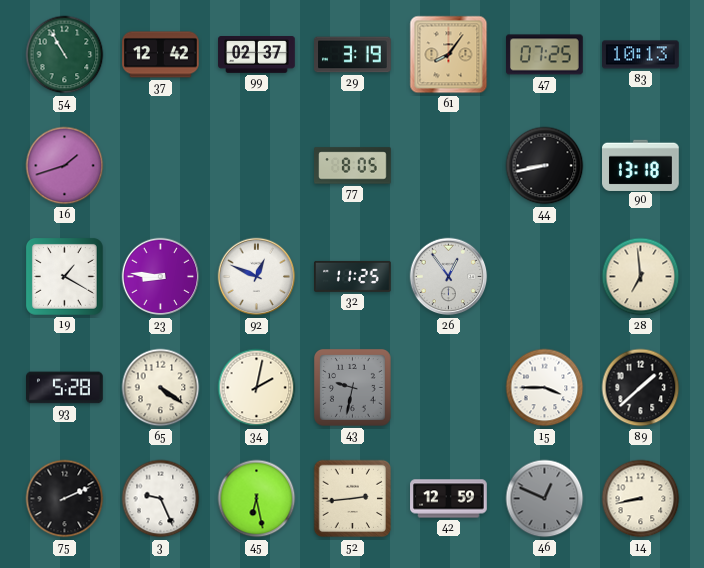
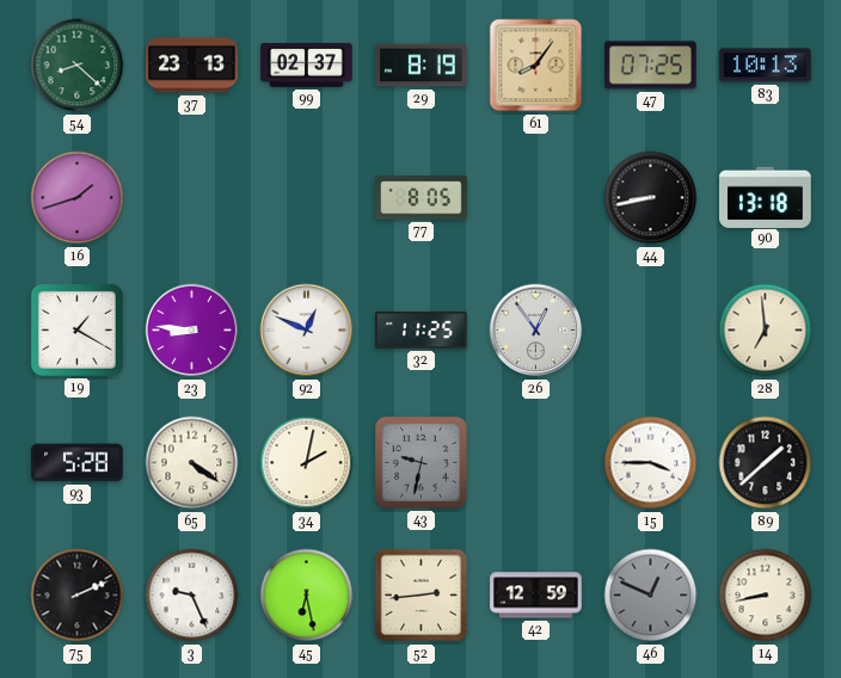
54: 10:55 -> 8:22
37: 12:42 -> 23:13
29: 3:19 -> 8:19
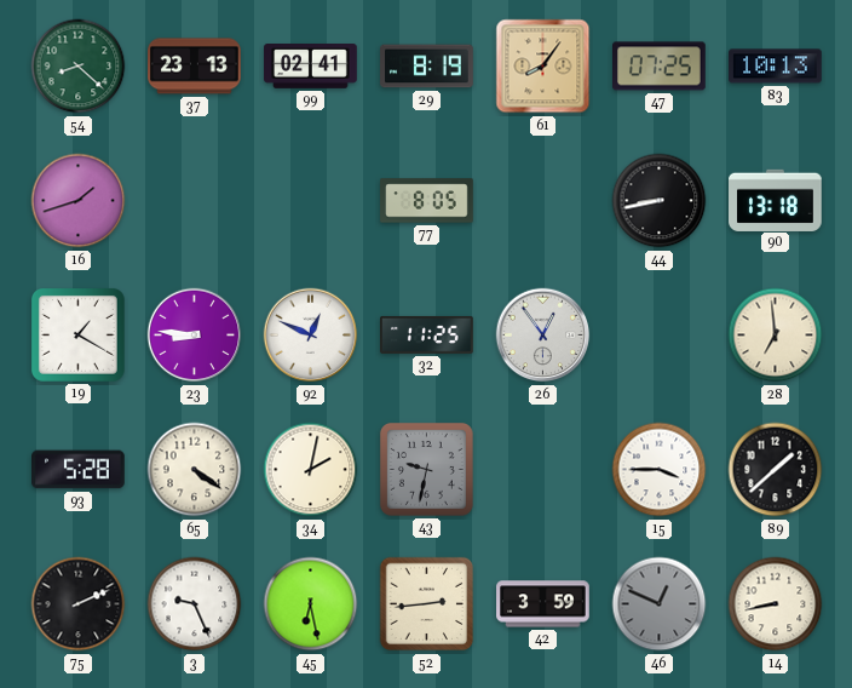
99: 02:37 -> 02:41
42: 12:59 -> 3:59
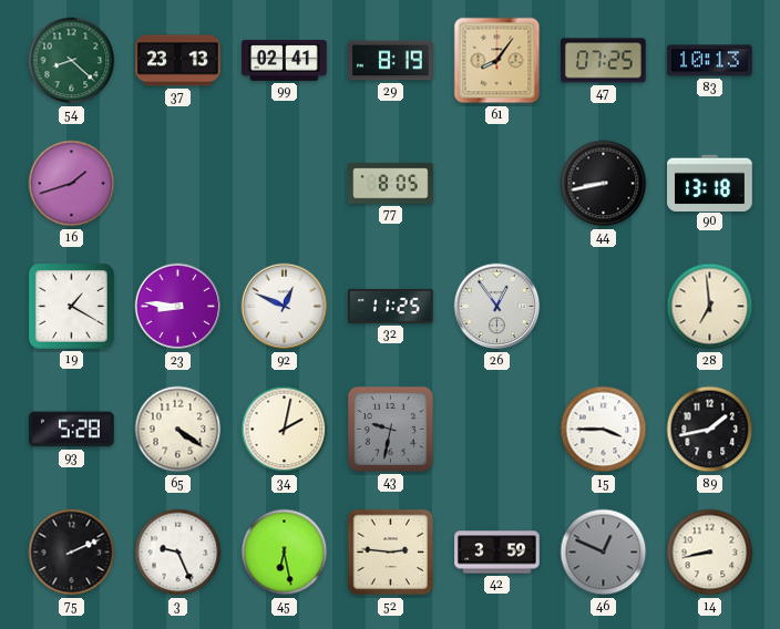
89: 1:38 -> 1:43
52: 2:44 -> 2:46
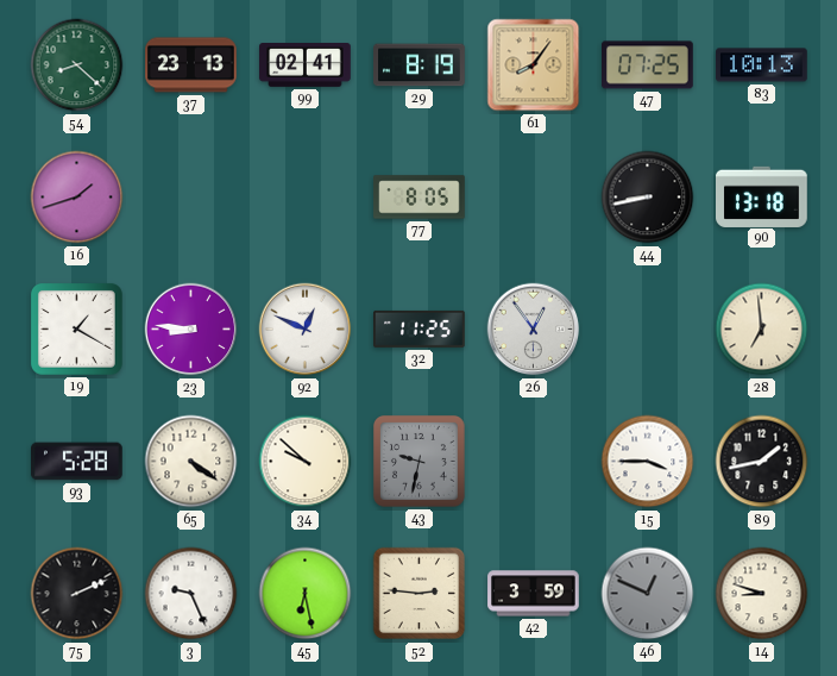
34: 2:02 -> 9:52
14: 8:43 -> 8:48
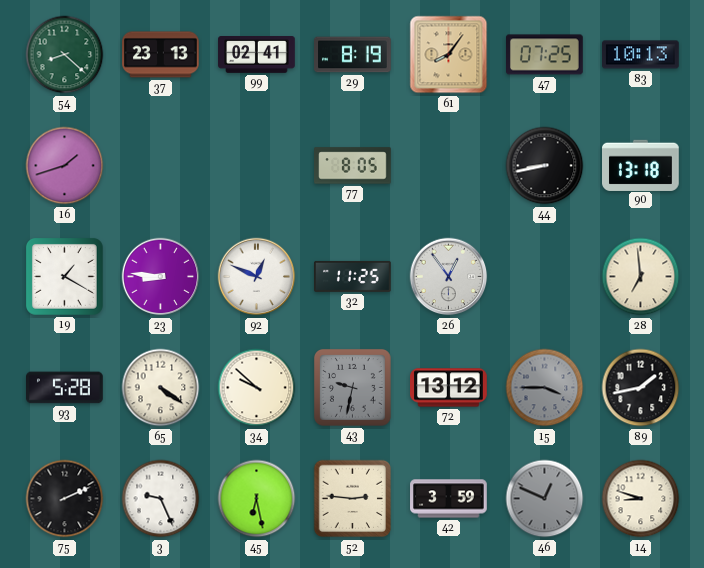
72: none -> 13:12
15 dial: white -> grey
